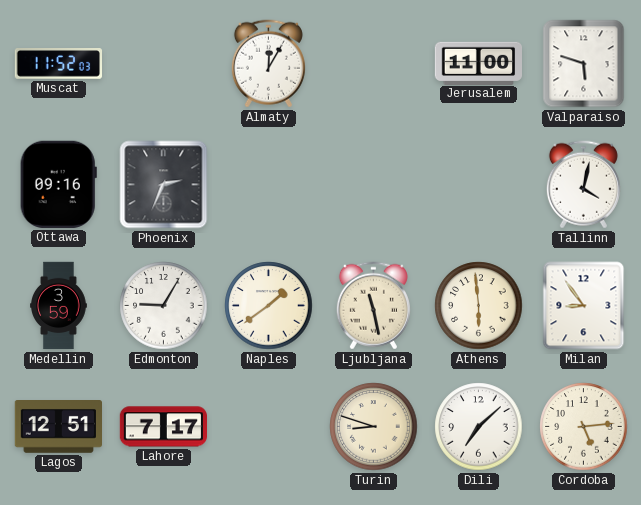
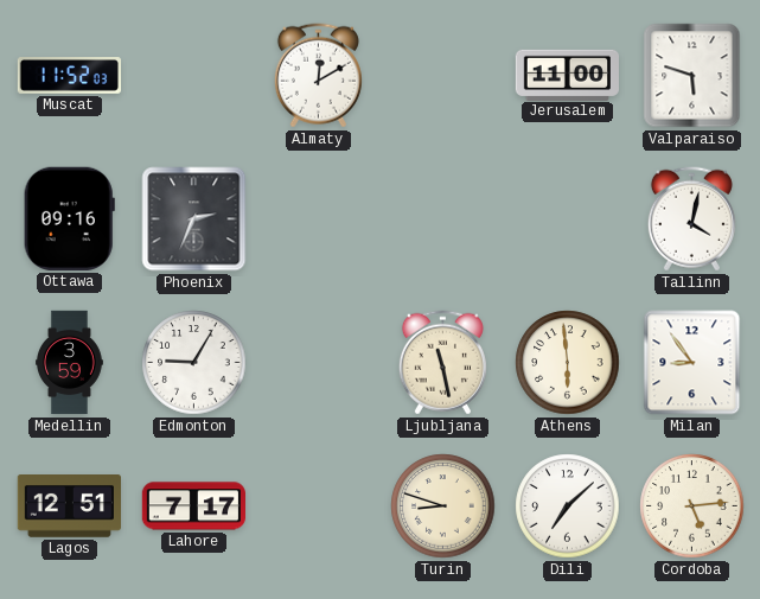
Almaty: 12:05 -> 12:10
Naples: 1:39 -> none
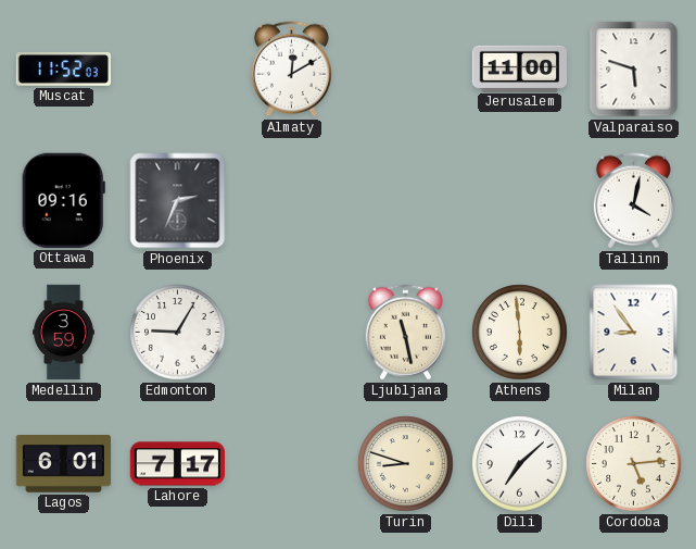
Lagos: 12:51 -> 6:01
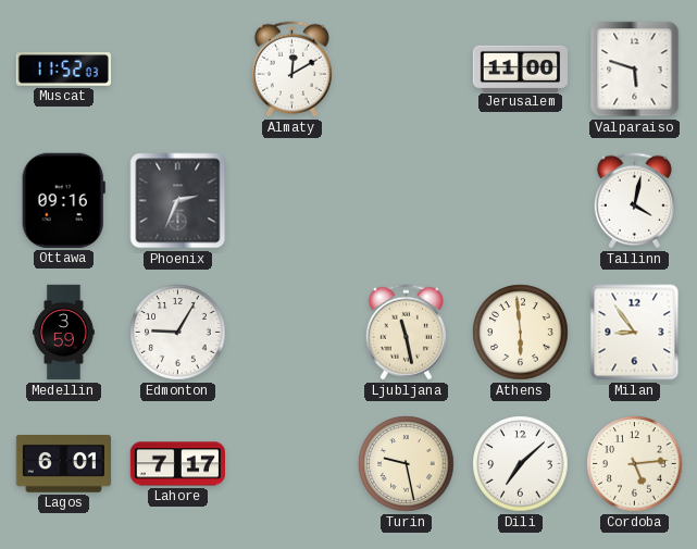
Turin: 8:48 -> 9:28
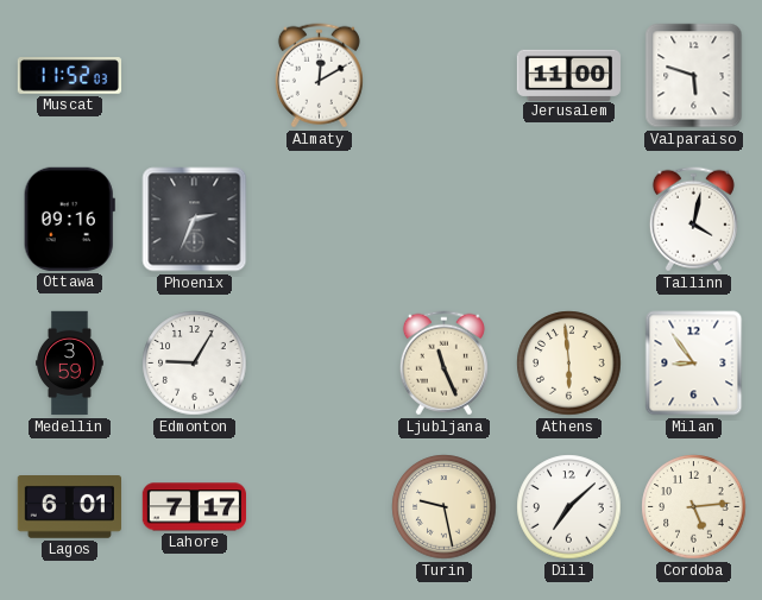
Ljubljana: 11:28 -> 11:26
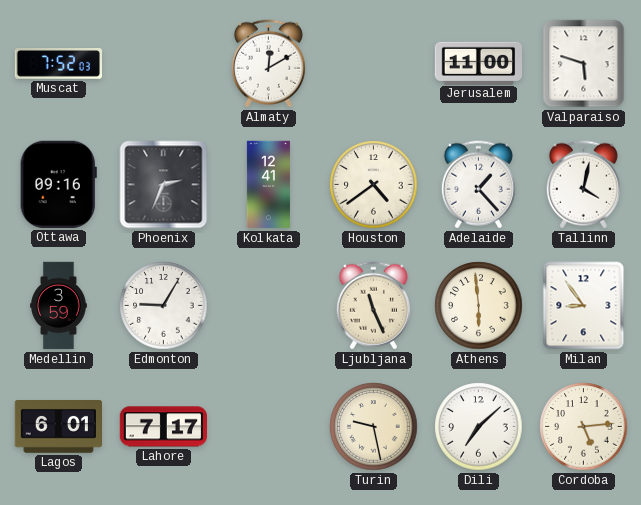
Muscat: 11:52 -> 7:52
Kolkata: none -> 12:41
Houston: none -> 4:39
Adelaide: none -> 1:23
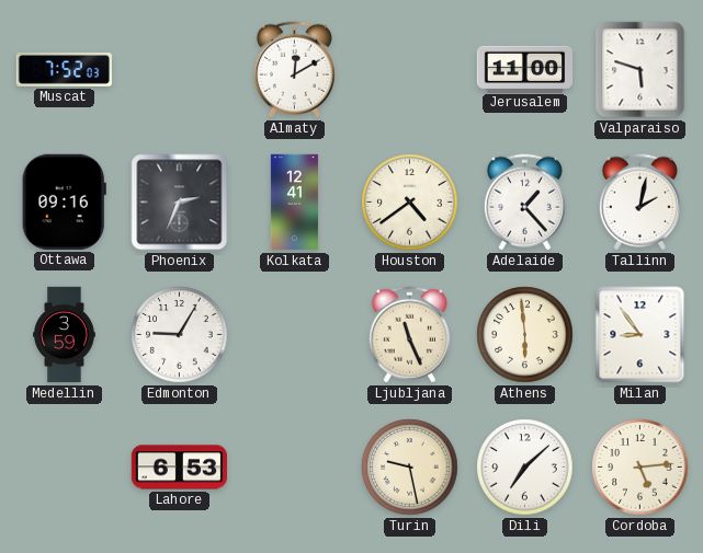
Tallinn: 4:02 -> 2:02
Lagos: 6:01 -> none
Lahore: 7:17 -> 6:53
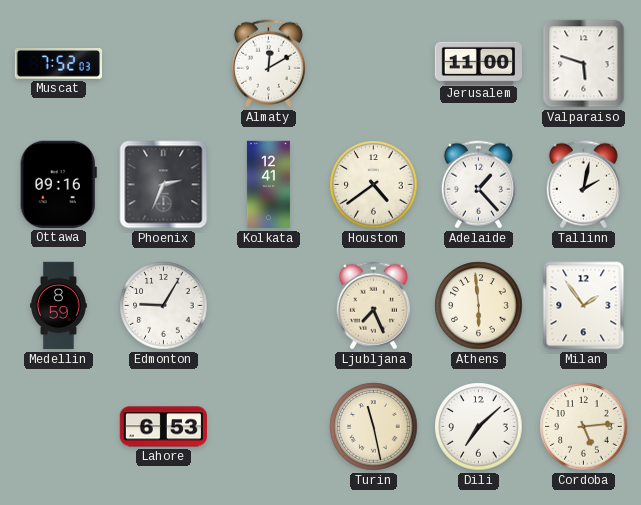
Medellin: 3:59 -> 8:59
Ljubljana: 11:26 -> 7:26
Milan: 8:54 -> 1:54
Turin: 9:28 -> 11:28
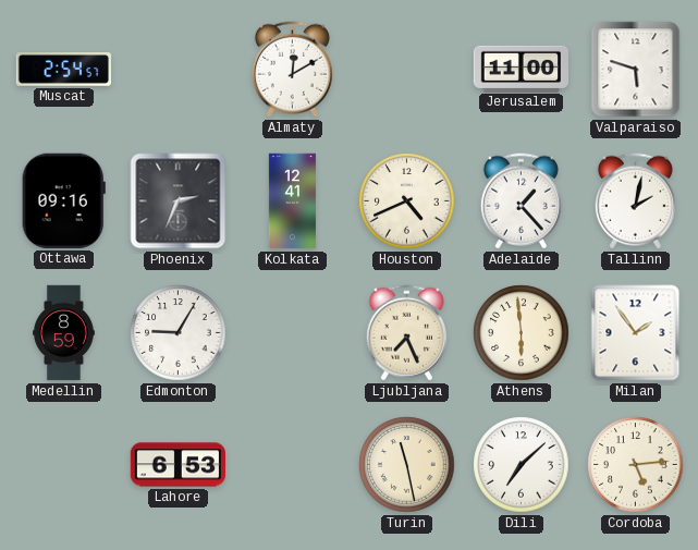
Muscat: 7:52 -> 2:54
Houston: 4:39 -> 4:41
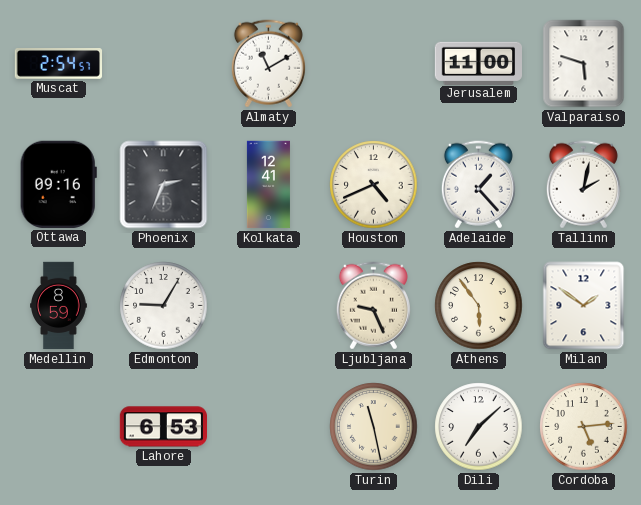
Almaty: 12:10 -> 11:10
Ljubljana: 7:26 -> 9:26
Athens: 5:59 -> 5:54
Milan: 1:54 -> 1:51
